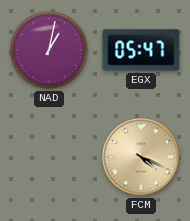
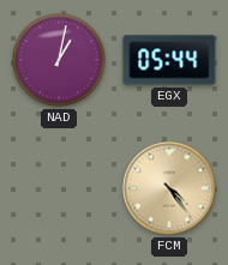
EGX: 05:47 -> 05:44
FCM: 4:19 -> 4:24
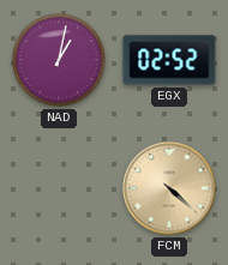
EGX: 05:44 -> 02:52
FCM: 4:24 -> 4:22
